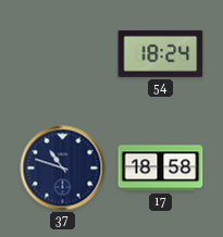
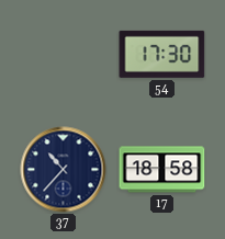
54: 18:24 -> 17:30
37: 10:48 -> 10:37
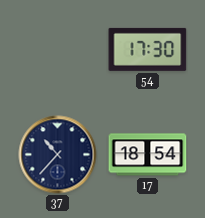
17: 18:58 -> 18:54
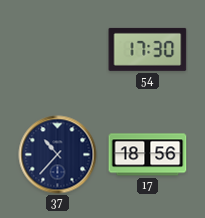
17: 18:54 -> 18:56
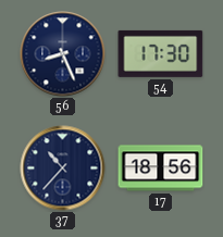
56: none -> 8:26
